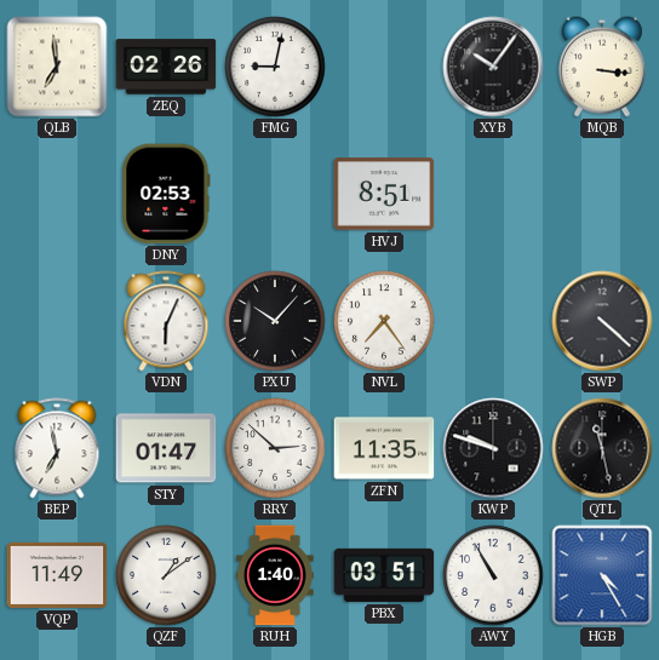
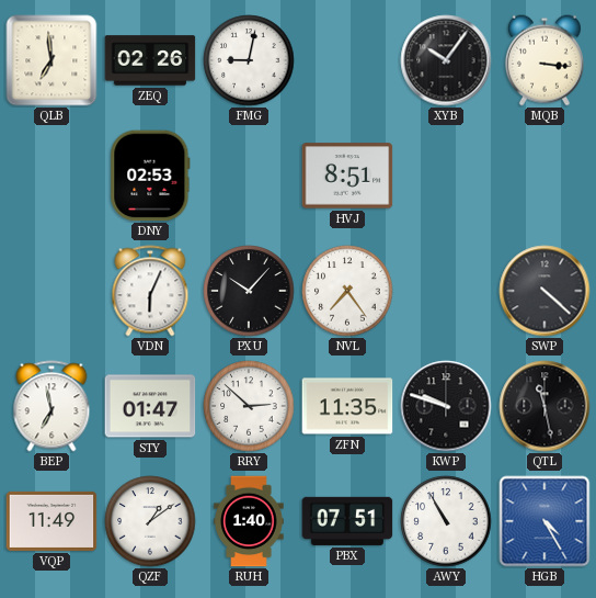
PBX: 03:51 -> 07:51
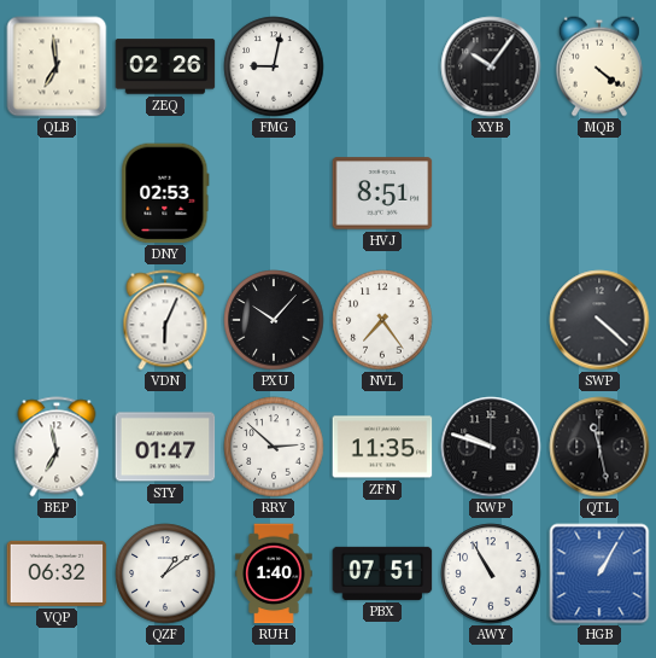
MQB: 3:16 -> 4:21
VQP: 11:49 -> 06:32
HGB: 4:25 -> 1:05
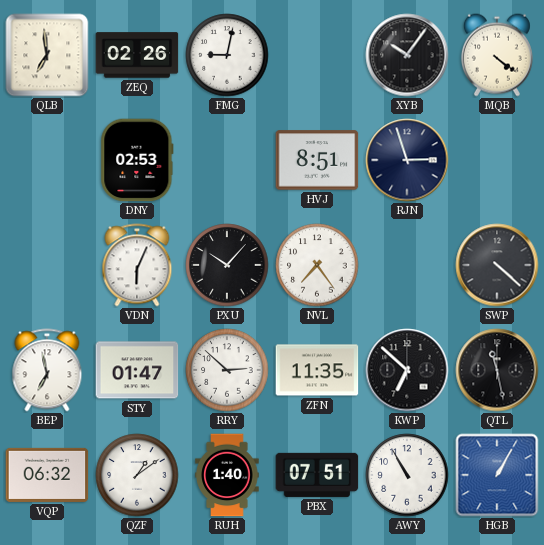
RJN: none -> 2:57
KWP: 9:48 -> 6:52
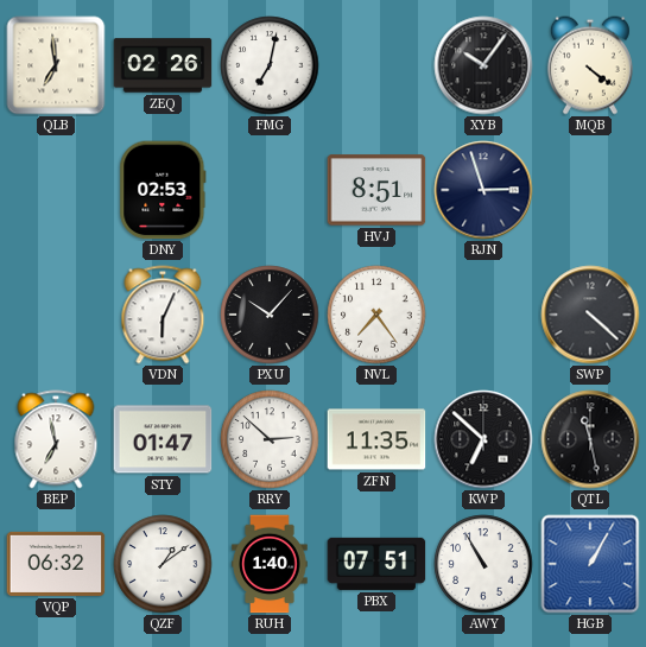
FMG: 9:02 -> 7:02
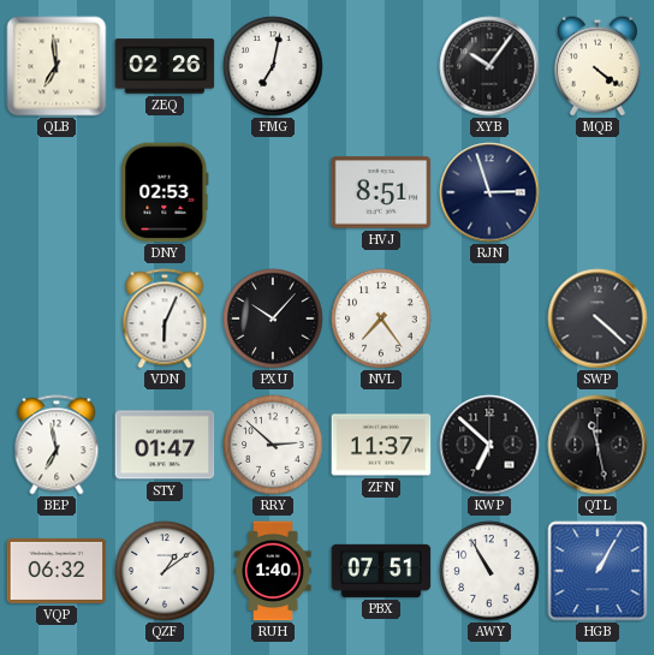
ZFN: 11:35 -> 11:37
